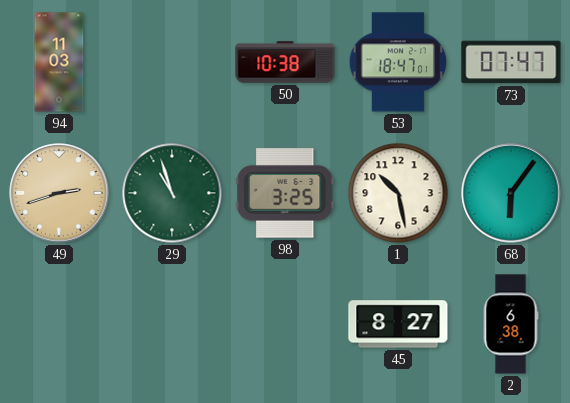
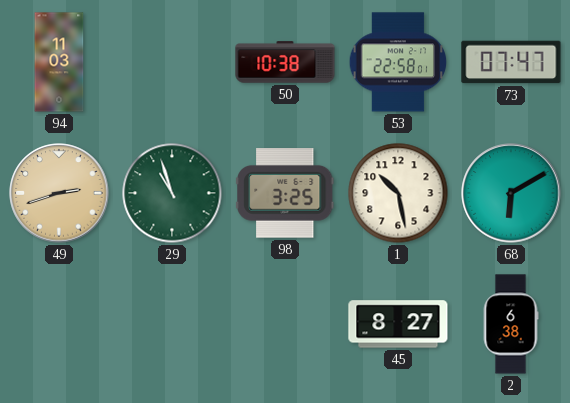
53: 18:47 -> 22:58
68: 6:06 -> 6:10
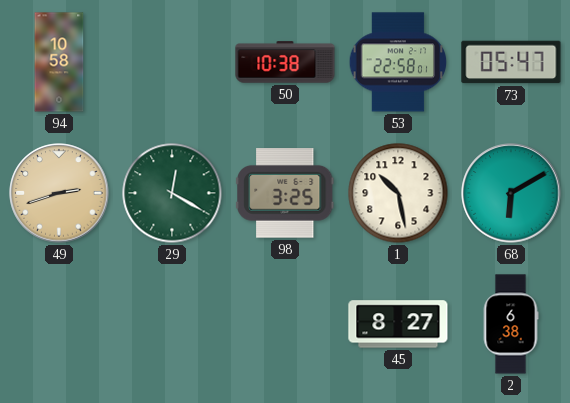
94: 11:03 -> 10:58
73: 07:47 -> 05:47
29: 10:57 -> 12:20
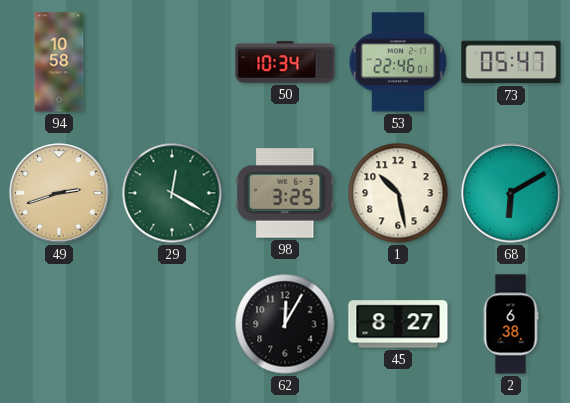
50: 10:38 -> 10:34
53: 22:58 -> 22:46
62: none -> 12:05
